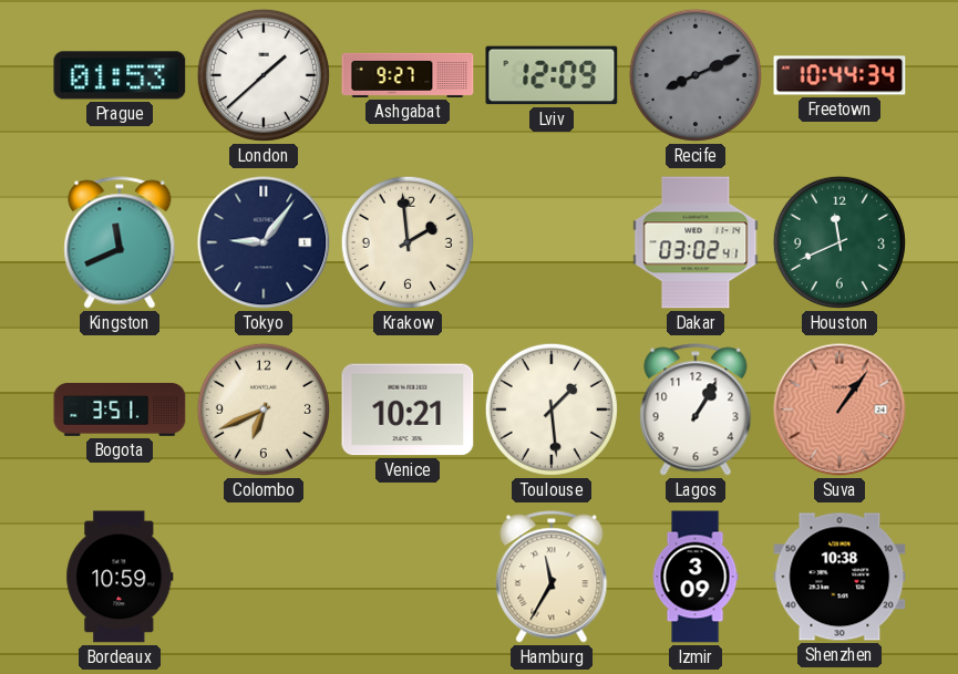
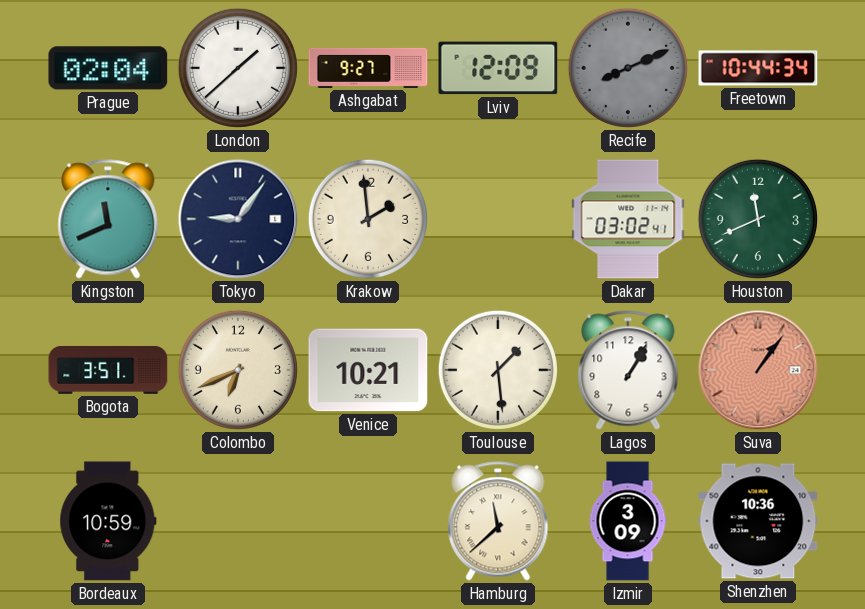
Prague: 01:53 -> 02:04
Hamburg: 11:35 -> 11:38
Shenzhen: 10:38 -> 10:36
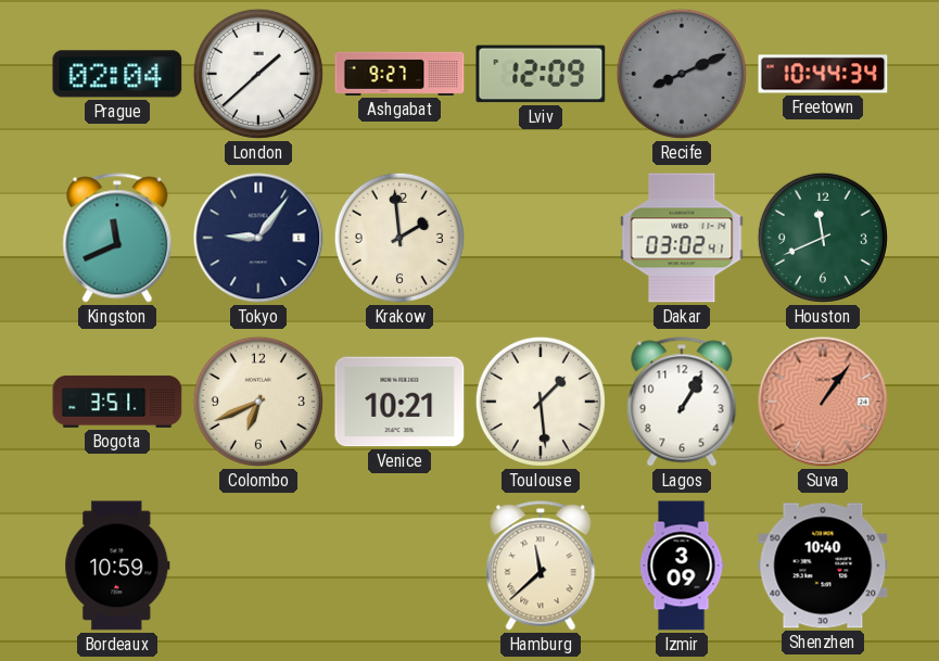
Shenzhen: 10:36 -> 10:40
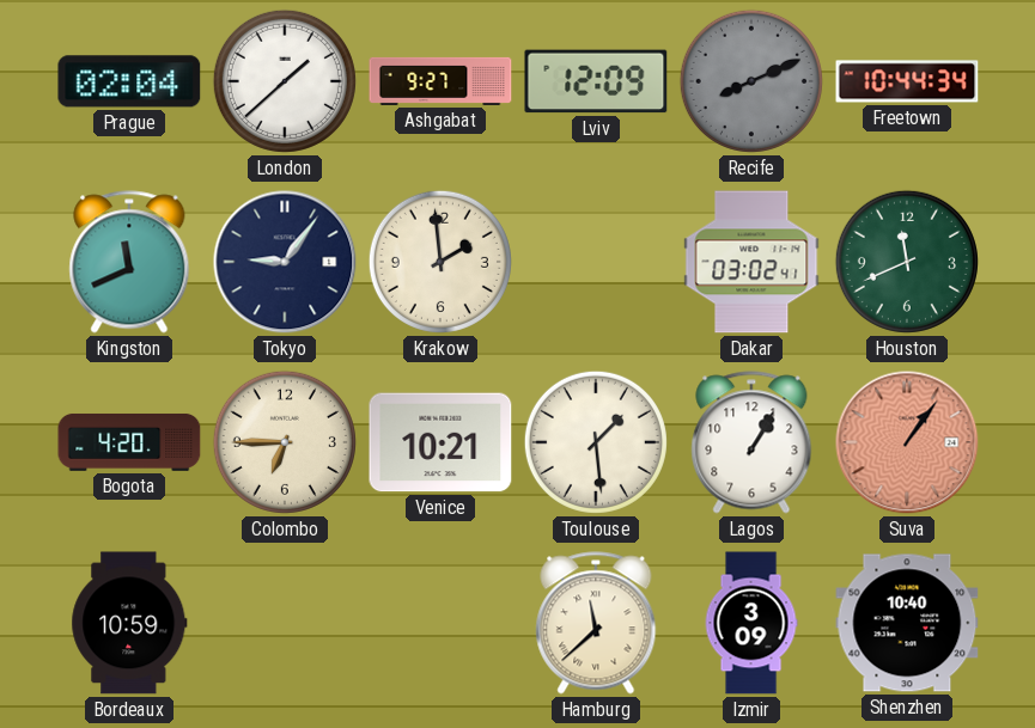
Bogota: 3:51 -> 4:20
Colombo: 6:41 -> 6:45
